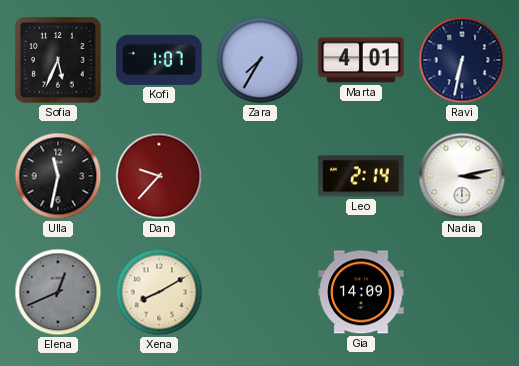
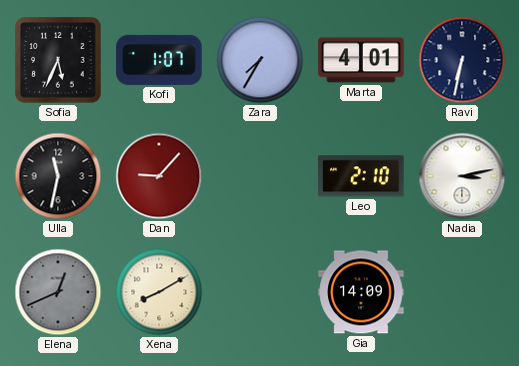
Dan: 9:37 -> 9:07
Leo: 2:14 -> 2:10
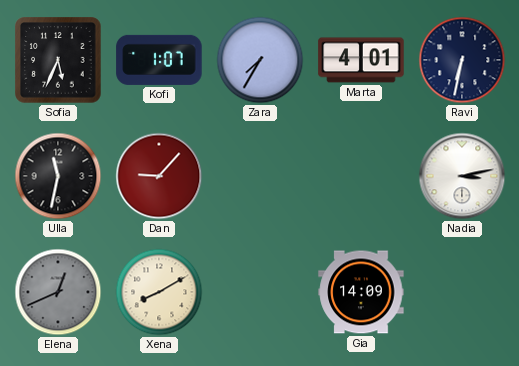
Leo: 2:10 -> none
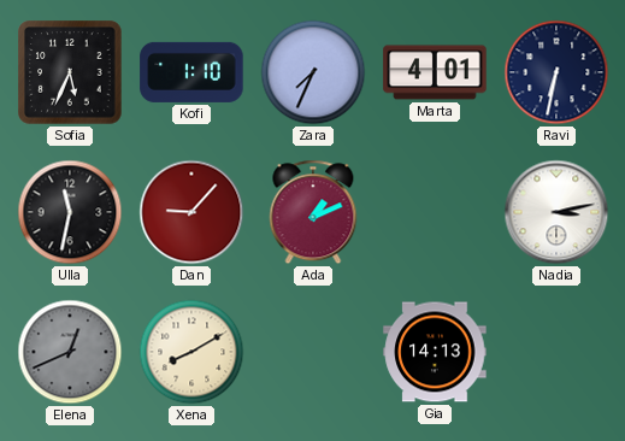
Kofi: 1:07 -> 1:10
Zara: 7:35 -> 7:34
Ada: none -> 1:11
Gia: 14:09 -> 14:13
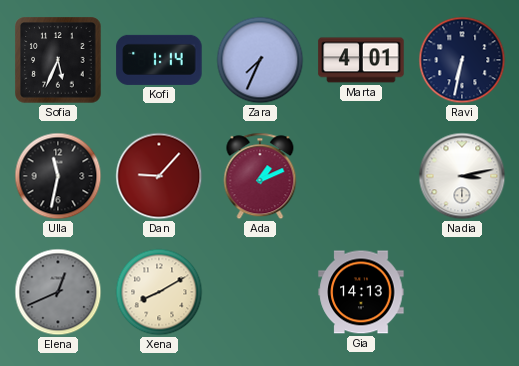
Kofi: 1:10 -> 1:14
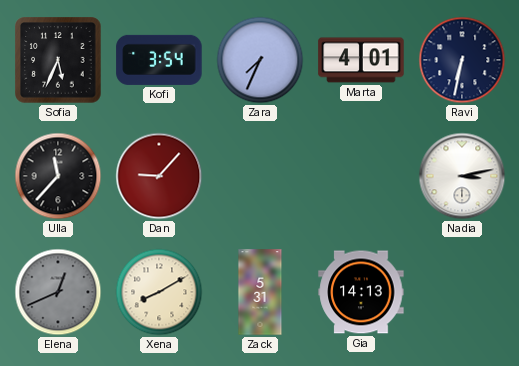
Kofi: 1:14 -> 3:54
Ulla: 11:32 -> 11:37
Ada: 1:11 -> none
Zack: none -> 5:31
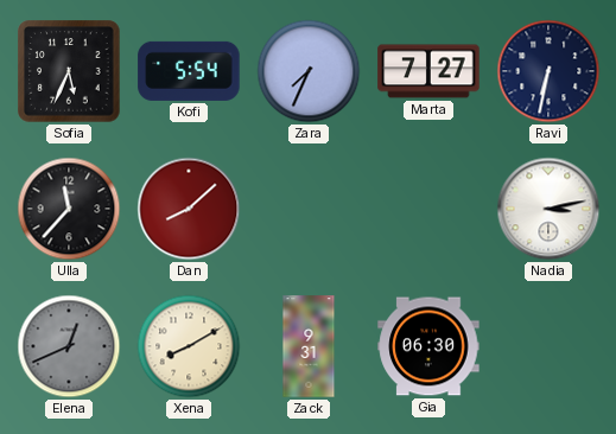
Kofi: 3:54 -> 5:54
Marta: 4:01 -> 7:27
Dan: 9:07 -> 8:08
Zack: 5:31 -> 9:31
Gia: 14:13 -> 06:30
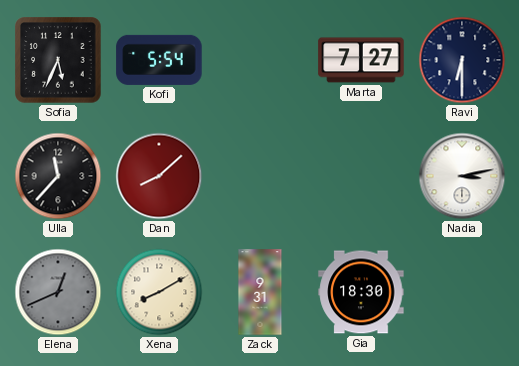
Zara: 7:34 -> none
Ravi: 6:32 -> 6:30
Gia: 06:30 -> 18:30
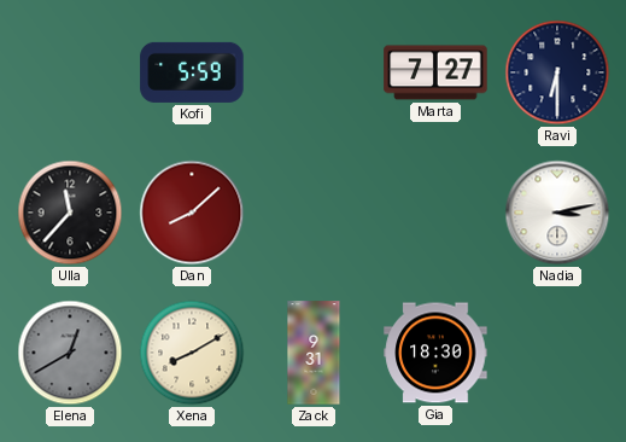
Sofia: 5:34 -> none
Kofi: 5:54 -> 5:59
Elena: 12:41 -> 12:40
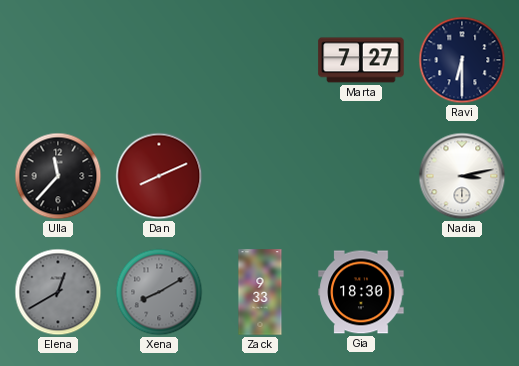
Kofi: 5:59 -> none
Dan: 8:08 -> 8:11
Xena dial: cream -> grey
Zack: 9:31 -> 9:33
